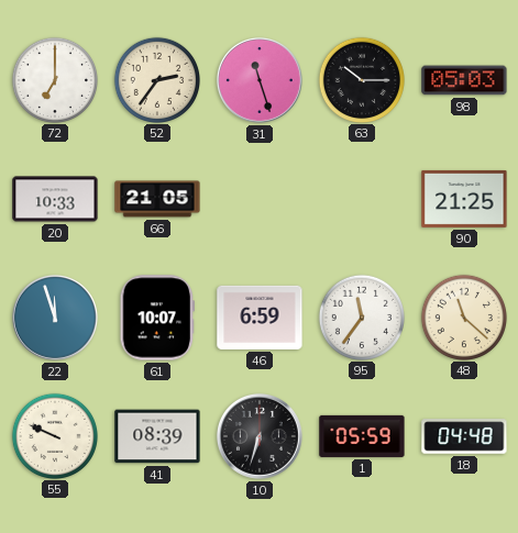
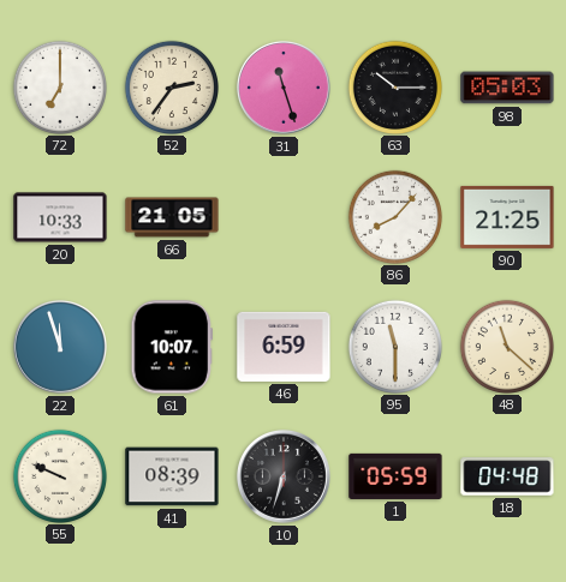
86: none -> 8:07
95: 11:36 -> 11:30
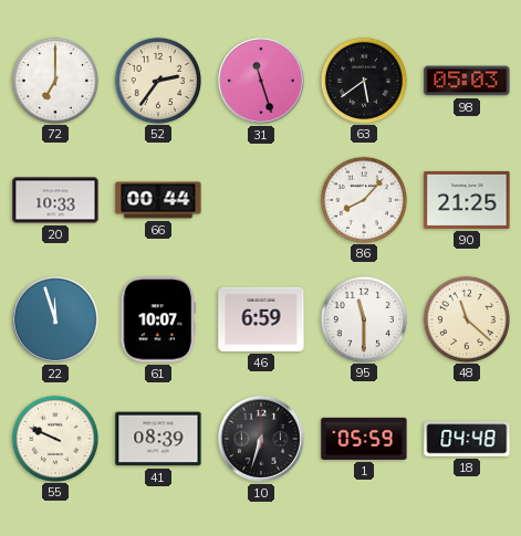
63: 10:15 -> 5:39
66: 21:05 -> 00:44
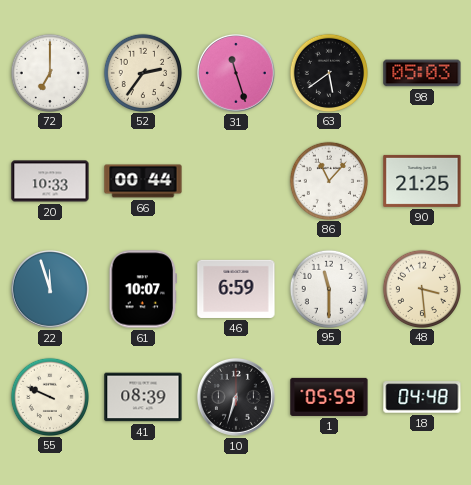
86: 8:07 -> 11:07
48: 11:22 -> 3:29
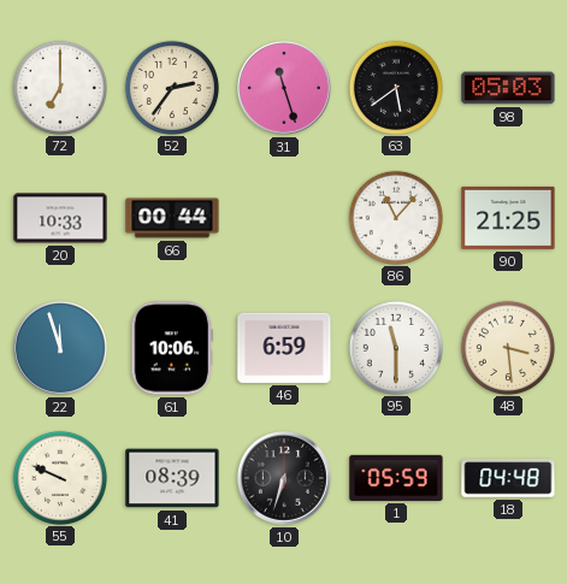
61: 10:07 -> 10:06
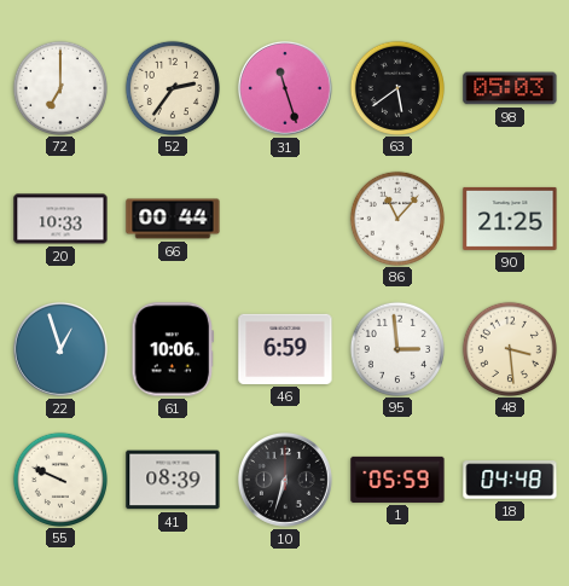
22: 11:57 -> 12:57
95: 11:30 -> 2:59
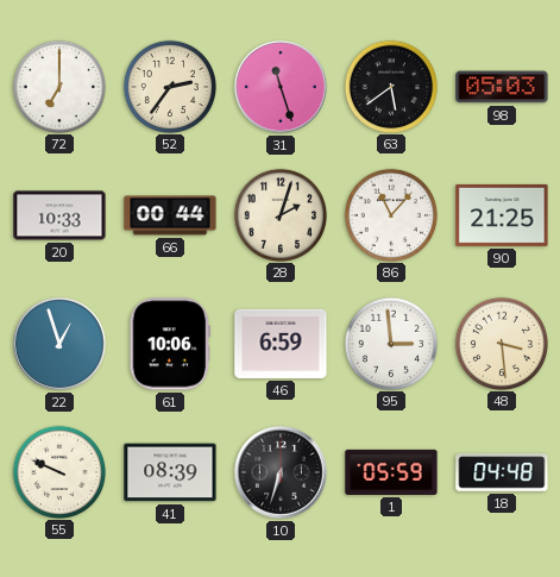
28: none -> 2:03
